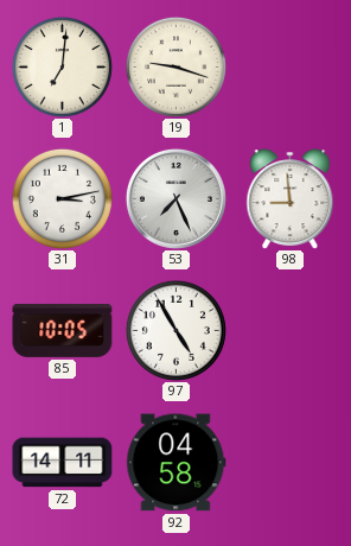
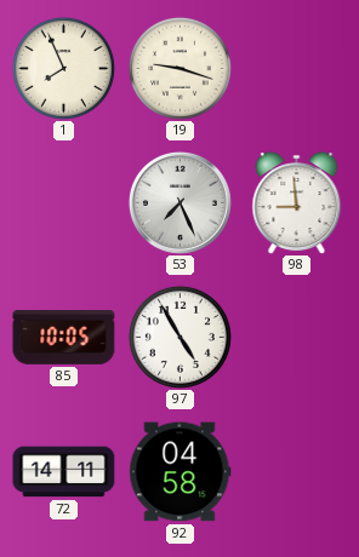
1: 7:01 -> 7:56
31: 3:13 -> none
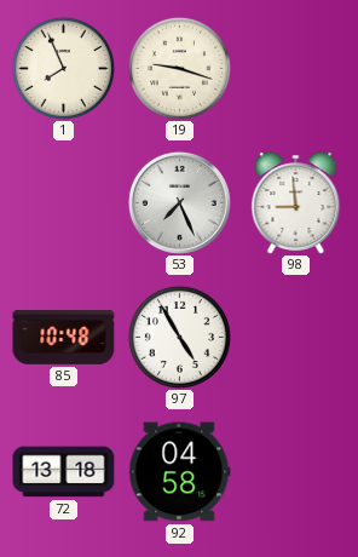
85: 10:05 -> 10:48
72: 14:11 -> 13:18
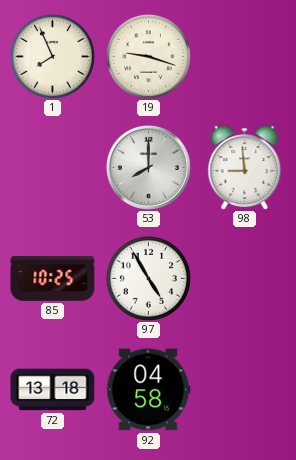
53: 7:26 -> 8:00
85: 10:48 -> 10:25
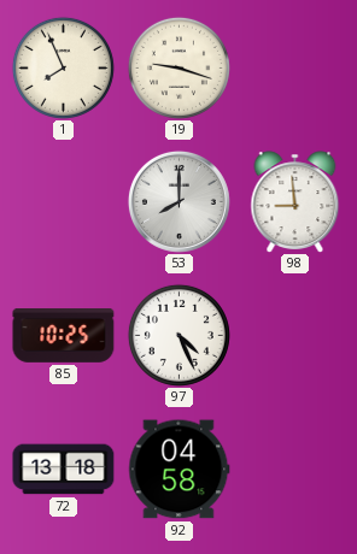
97: 4:55 -> 4:26
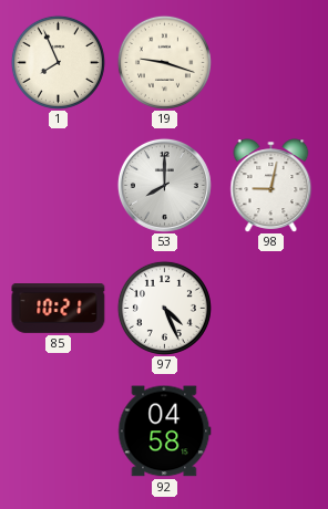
98: 8:59 -> 9:02
85: 10:25 -> 10:21
72: 13:18 -> none
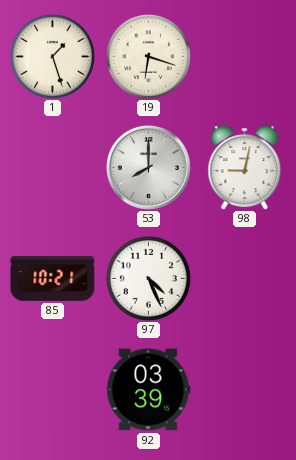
1: 7:56 -> 1:27
19: 9:18 -> 6:18
92: 04:58 -> 03:39
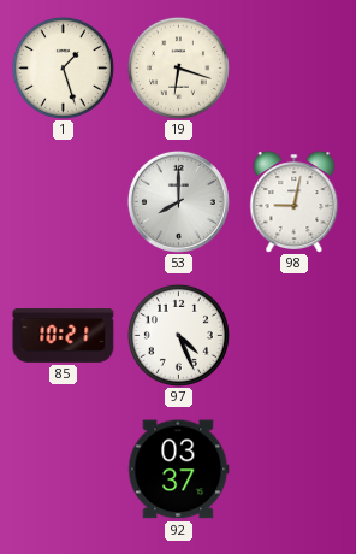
92: 03:39 -> 03:37
